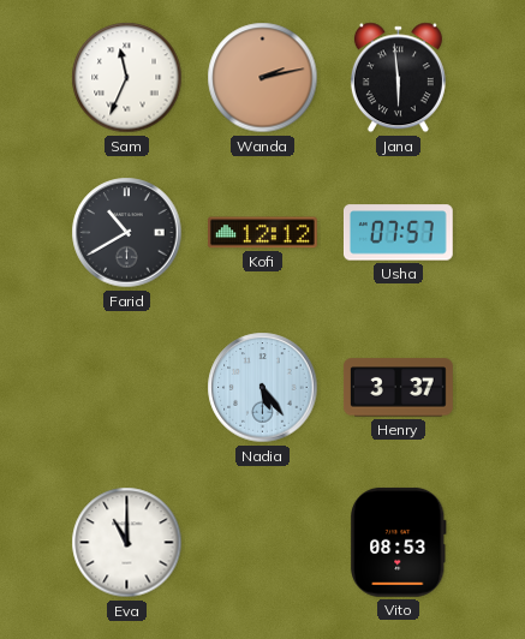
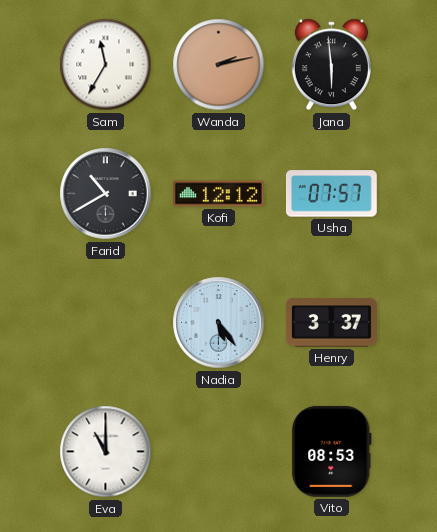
Sam: 11:34 -> 11:35
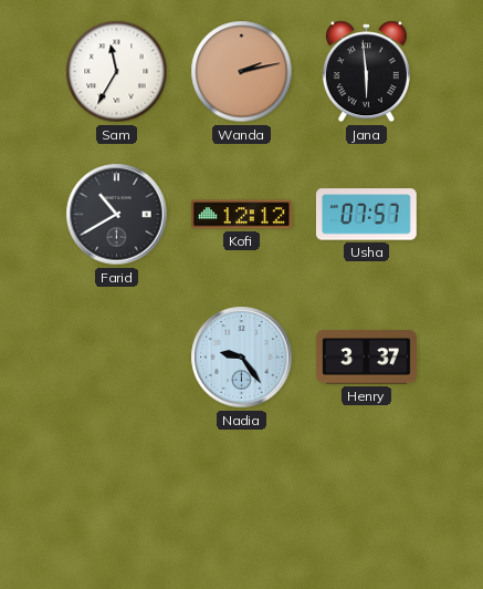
Nadia: 5:24 -> 9:24
Eva: 11:00 -> none
Vito: 08:53 -> none
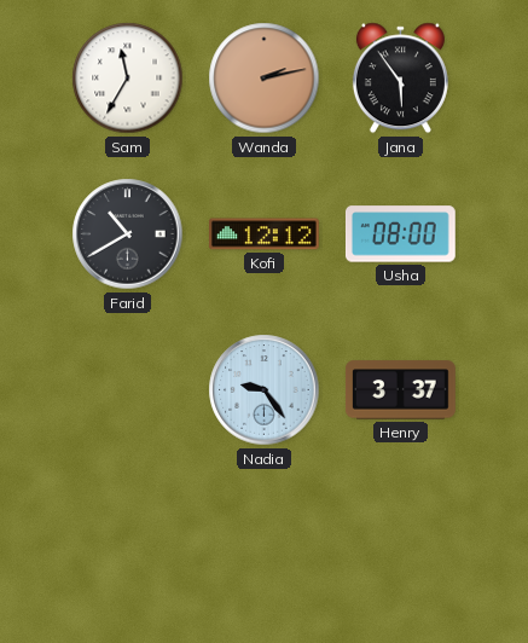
Jana: 5:59 -> 5:54
Usha: 07:57 -> 08:00
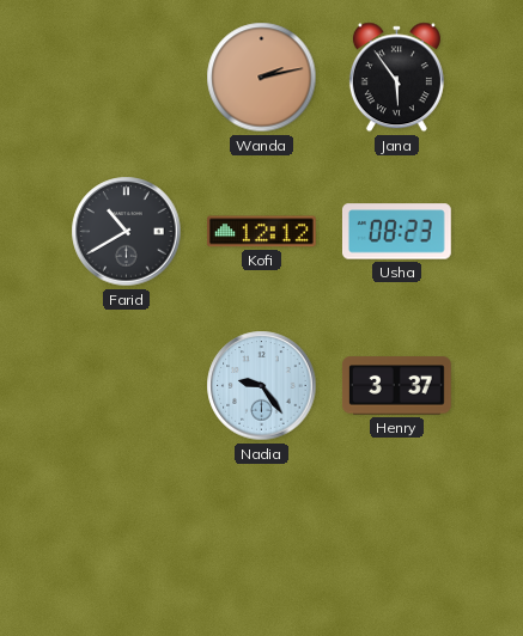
Sam: 11:35 -> none
Usha: 08:00 -> 08:23
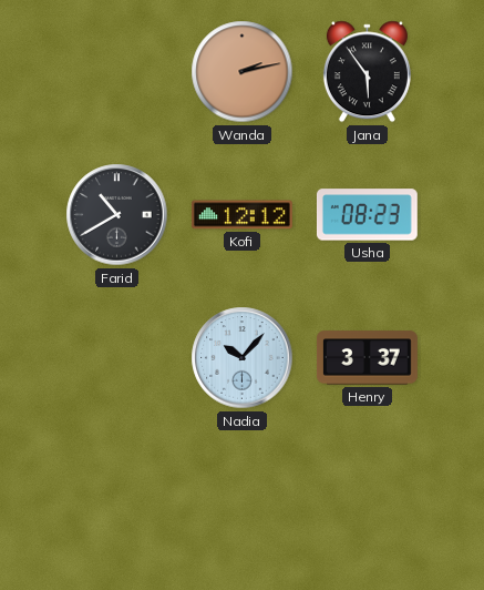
Nadia: 9:24 -> 10:07
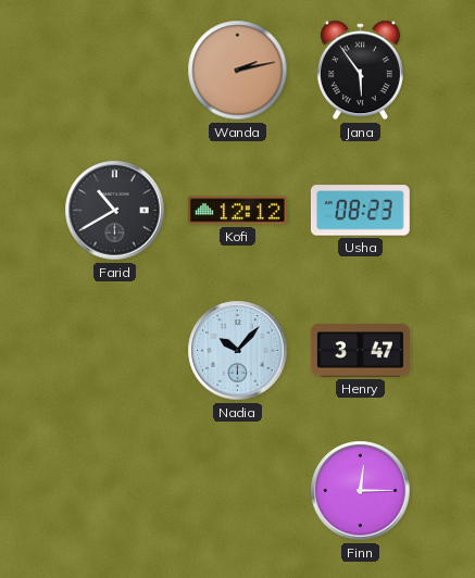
Henry: 3:37 -> 3:47
Finn: none -> 12:15
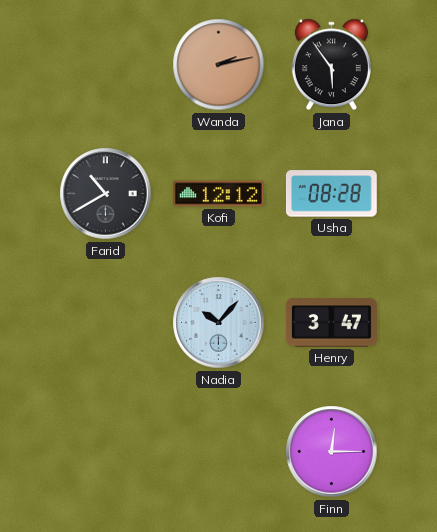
Usha: 08:23 -> 08:28
